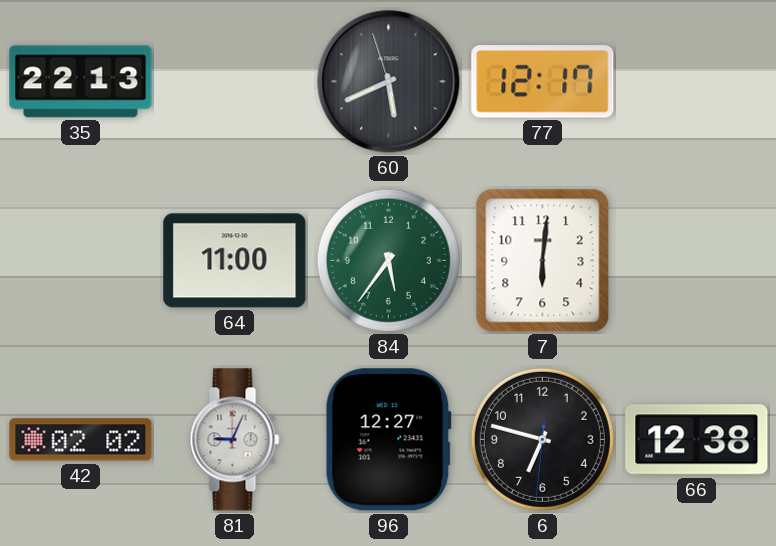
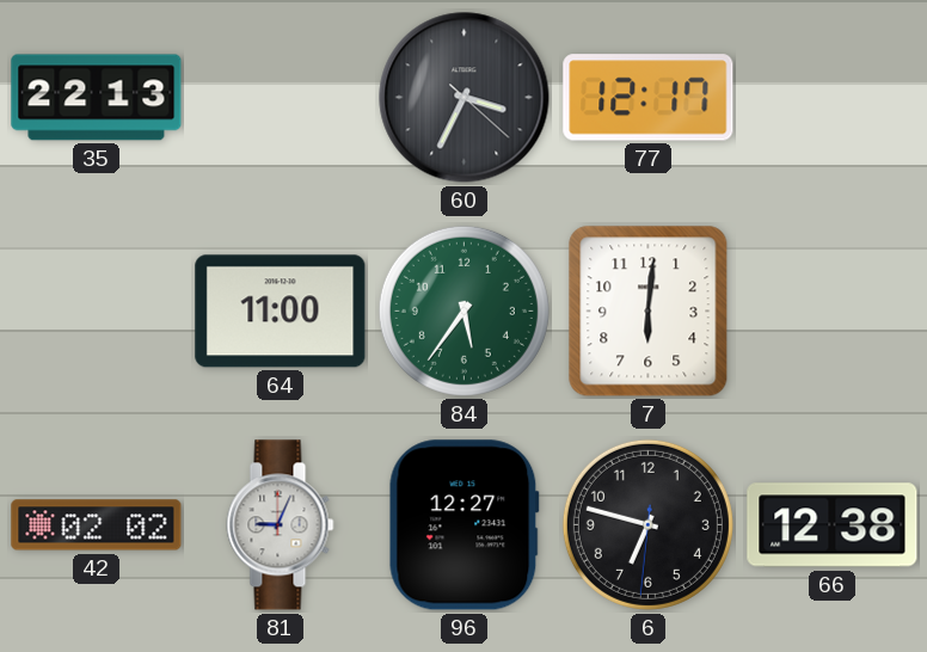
60: 5:40 -> 3:34
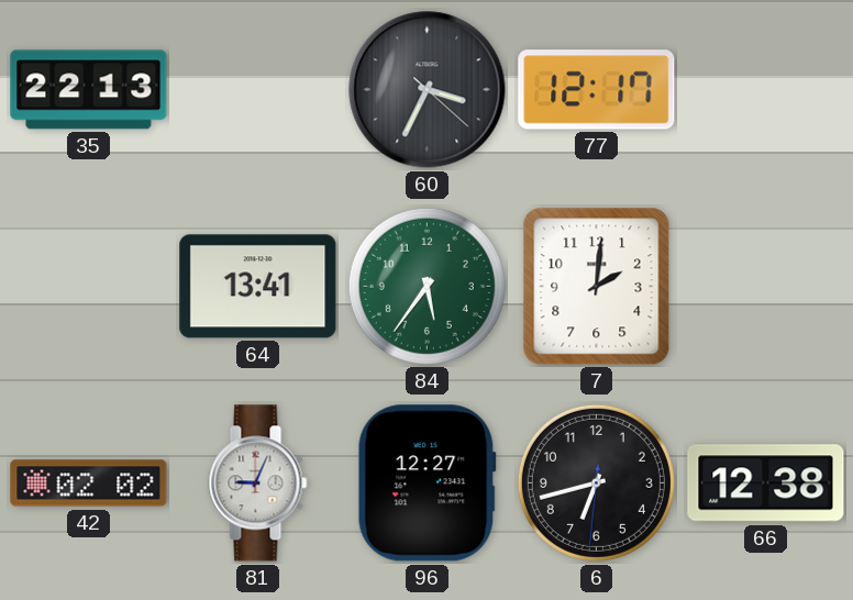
64: 11:00 -> 13:41
7: 6:01 -> 2:01
6: 6:47 -> 6:42
